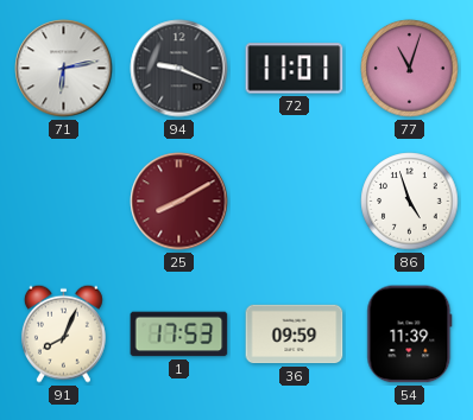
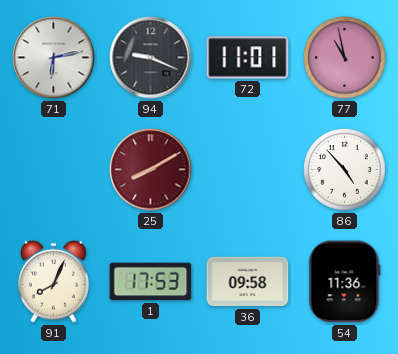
77: 11:03 -> 10:58
86: 4:57 -> 4:53
36: 09:59 -> 09:58
54: 11:39 -> 11:36
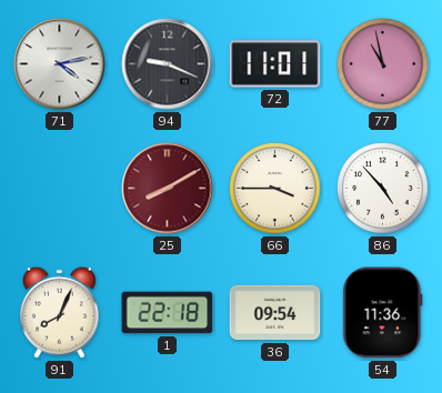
71: 6:13 -> 4:13
66: none -> 3:45
1: 17:53 -> 22:18
36: 09:58 -> 09:54
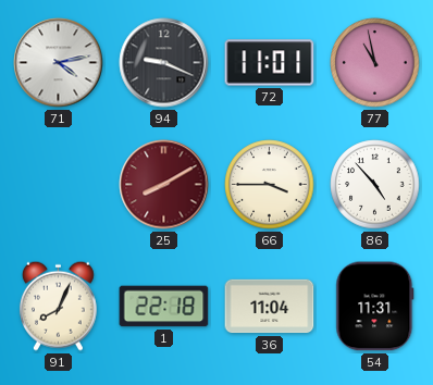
36: 09:54 -> 11:04
54: 11:36 -> 11:31
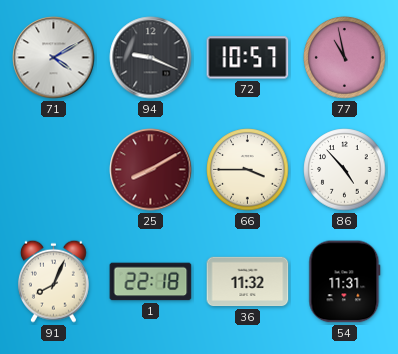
71: 4:13 -> 4:10
72: 11:01 -> 10:57
36: 11:04 -> 11:32
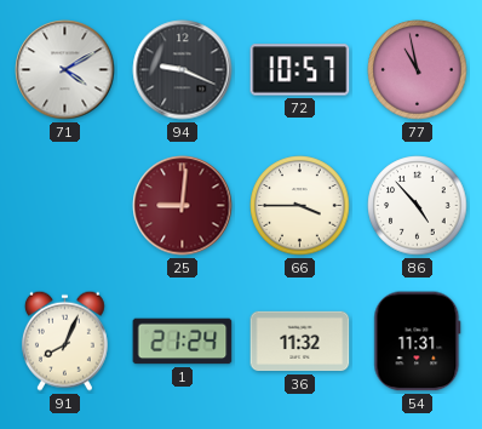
25: 8:10 -> 9:01
1: 22:18 -> 21:24
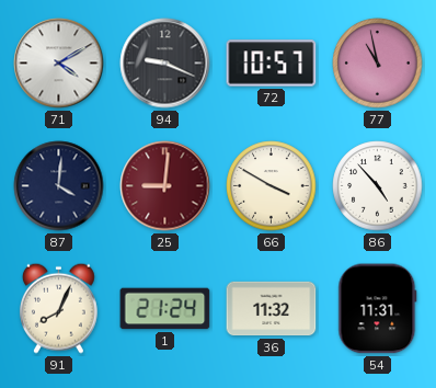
87: none -> 4:01
66: 3:45 -> 3:50
